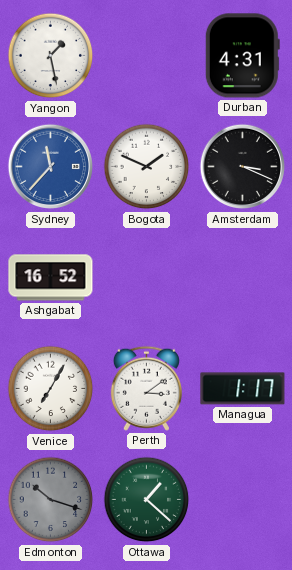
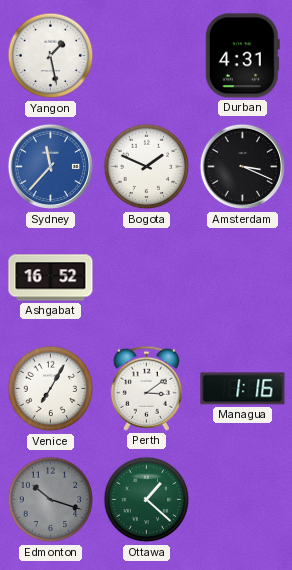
Managua: 1:17 -> 1:16
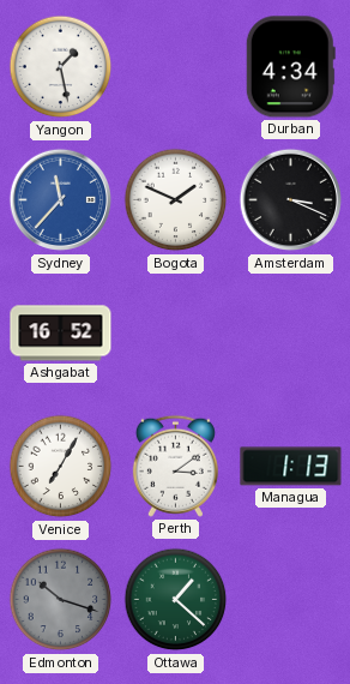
Durban: 4:31 -> 4:34
Managua: 1:16 -> 1:13
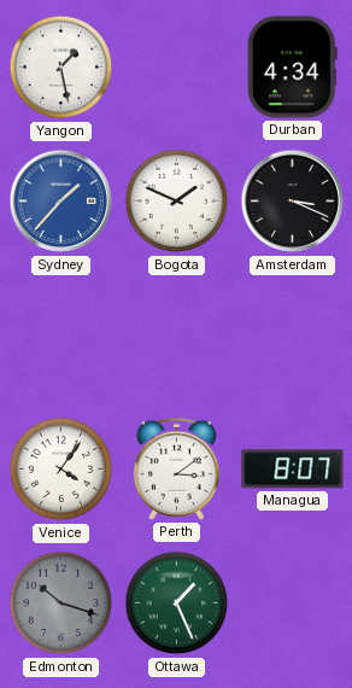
Sydney: 11:37 -> 1:37
Ashgabat: 16:52 -> none
Venice: 7:05 -> 4:06
Managua: 1:13 -> 8:07
Ottawa: 1:22 -> 1:26
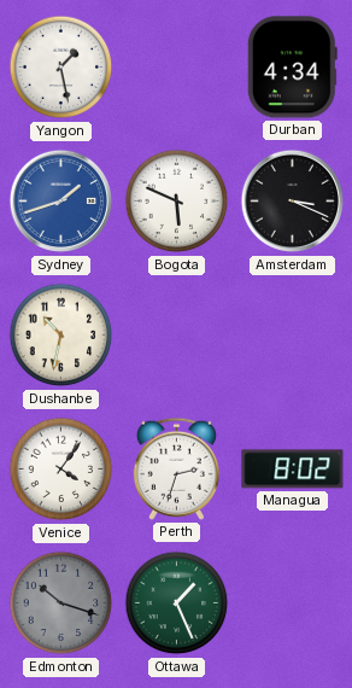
Sydney: 1:37 -> 1:42
Bogota: 1:49 -> 5:49
Dushanbe: none -> 10:32
Perth: 3:09 -> 2:33
Managua: 8:07 -> 8:02
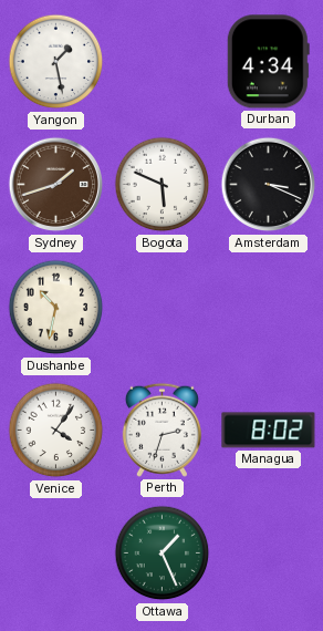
Sydney dial: blue -> brown
Edmonton: 10:18 -> none
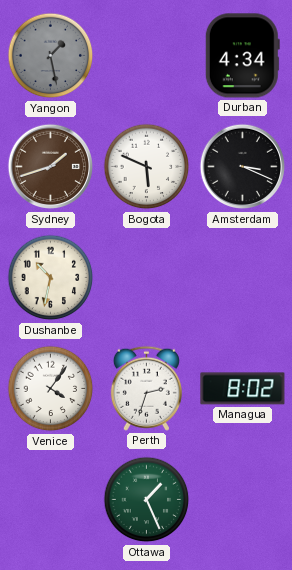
Yangon dial: white -> grey
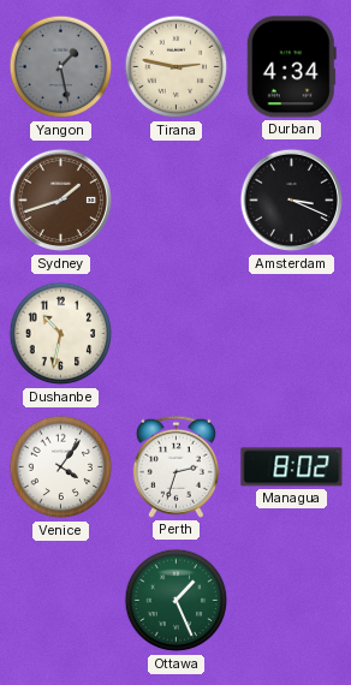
Tirana: none -> 2:47
Bogota: 5:49 -> none
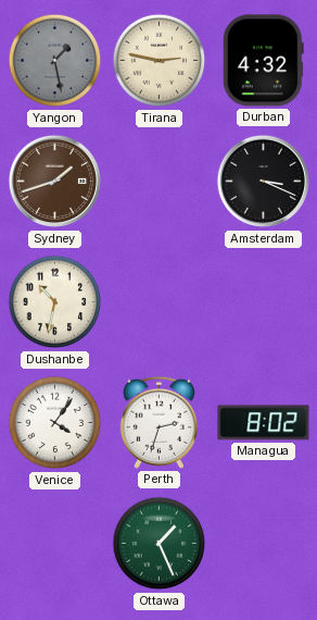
Durban: 4:34 -> 4:32
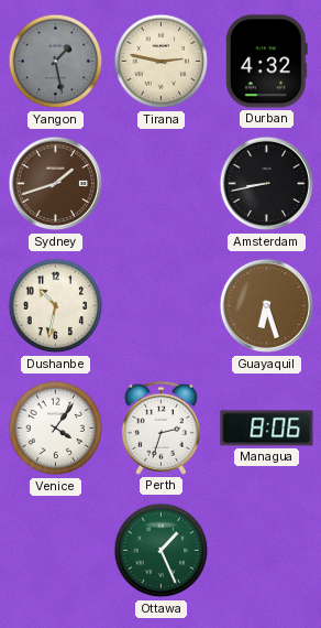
Amsterdam: 3:19 -> 8:43
Guayaquil: none -> 6:27
Managua: 8:02 -> 8:06
